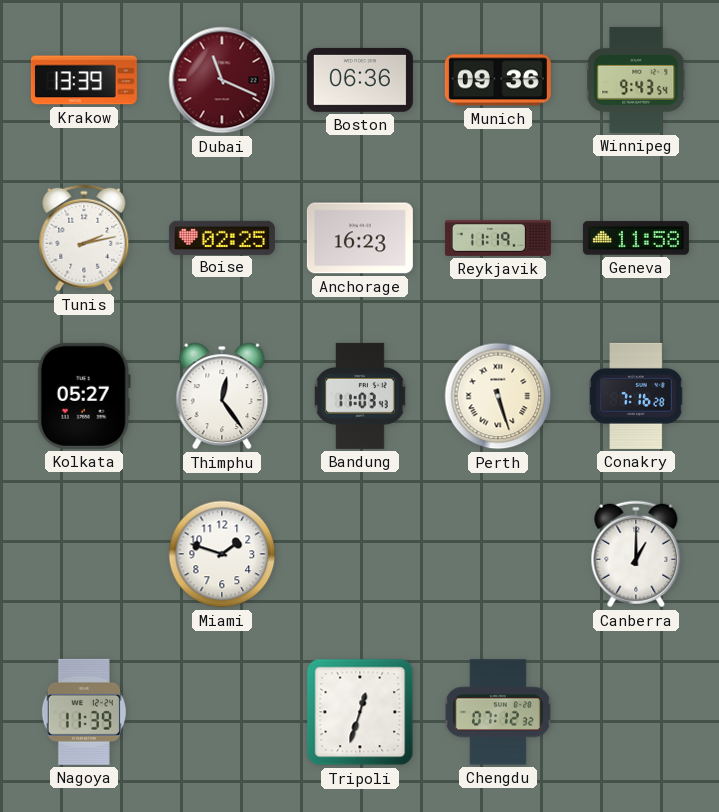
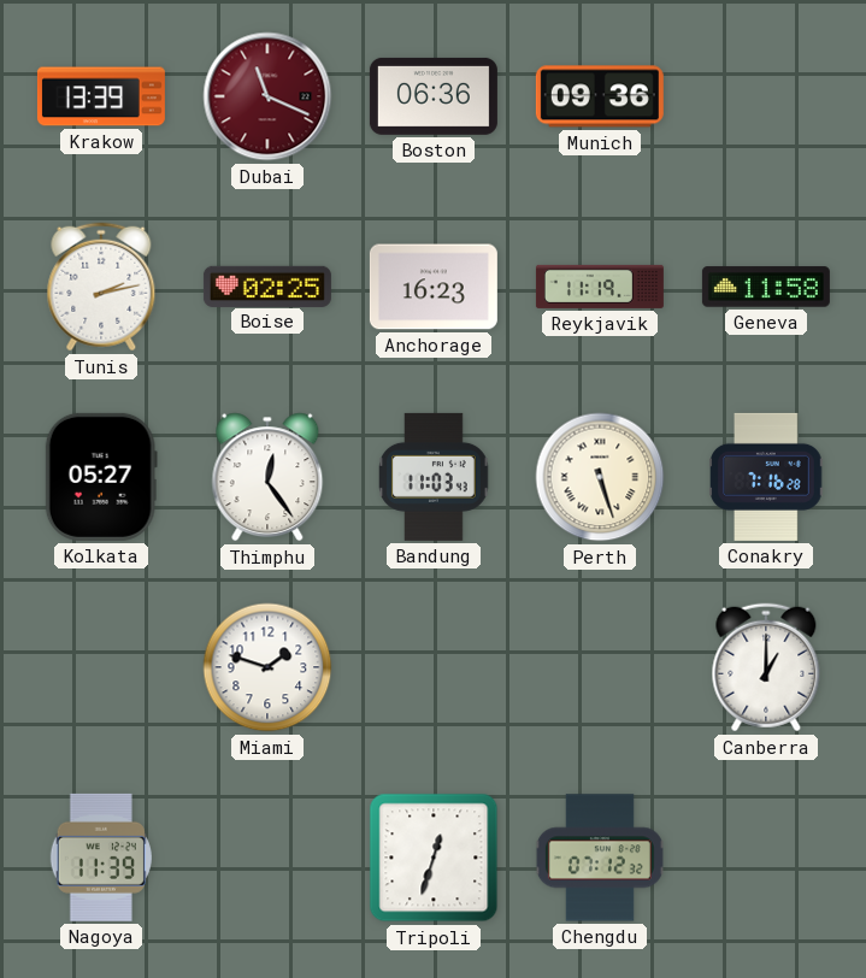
Winnipeg: 9:43 -> none
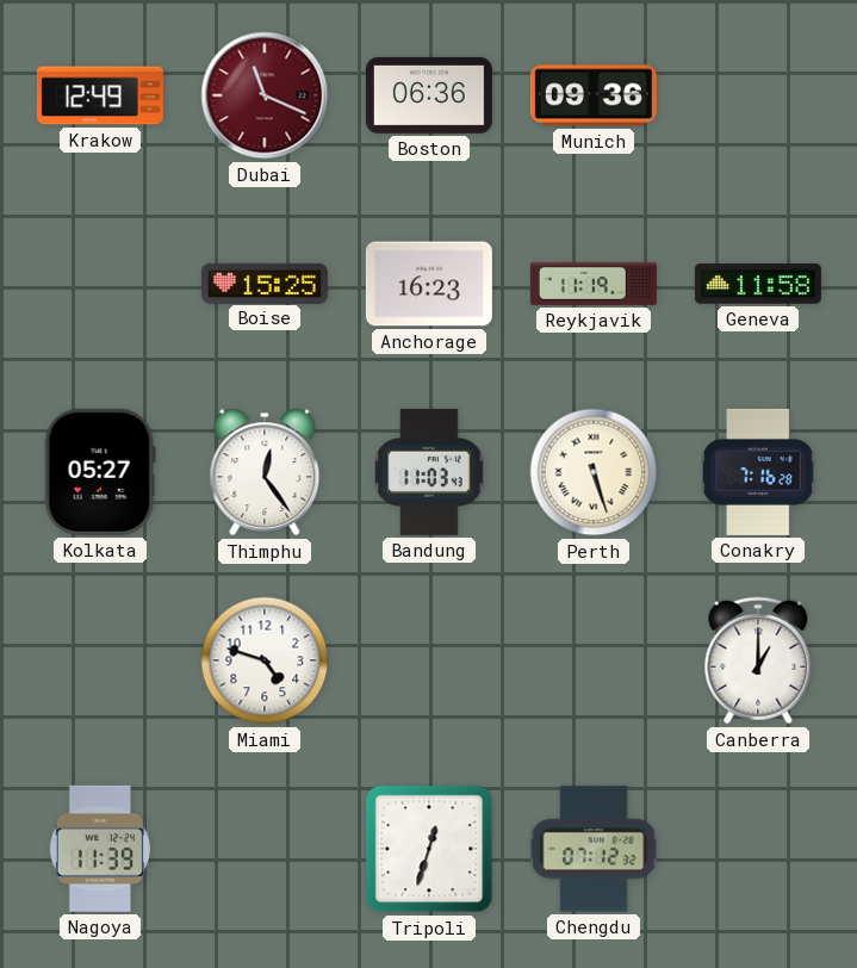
Krakow: 13:39 -> 12:49
Tunis: 2:13 -> none
Boise: 02:25 -> 15:25
Miami: 1:48 -> 4:48
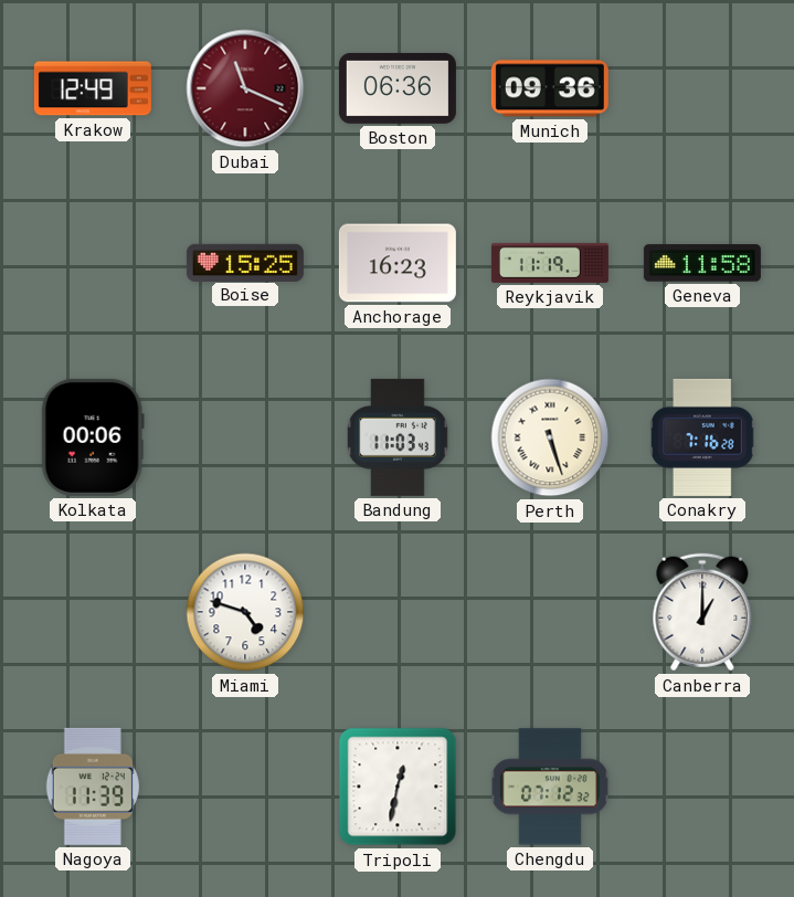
Kolkata: 05:27 -> 00:06
Thimphu: 12:24 -> none
Tripoli: 12:33 -> 12:32
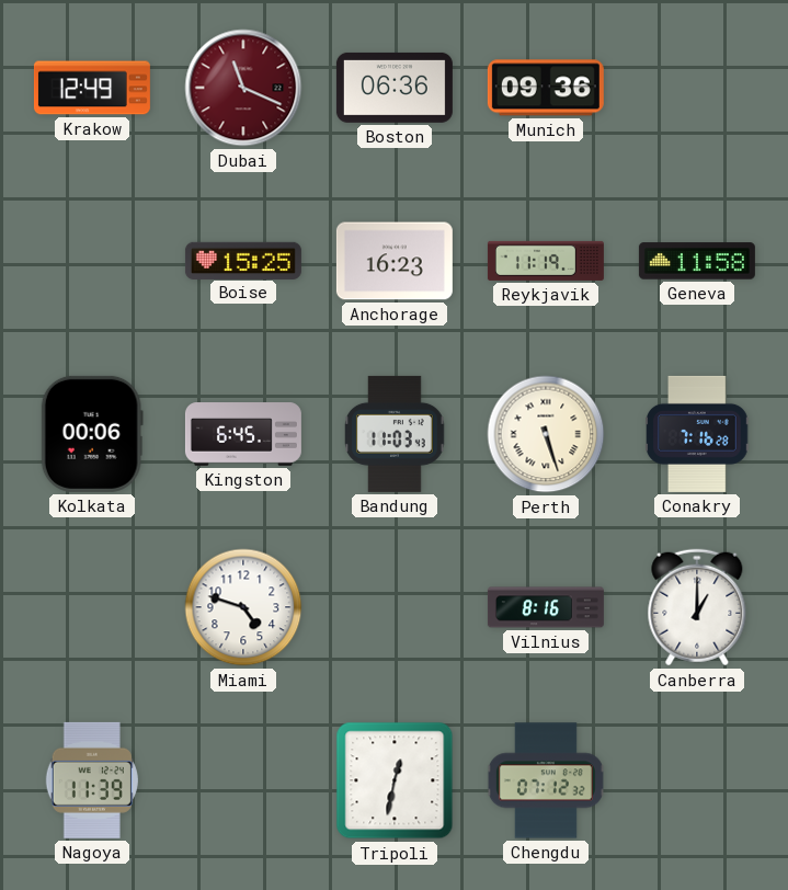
Kingston: none -> 6:45
Vilnius: none -> 8:16
